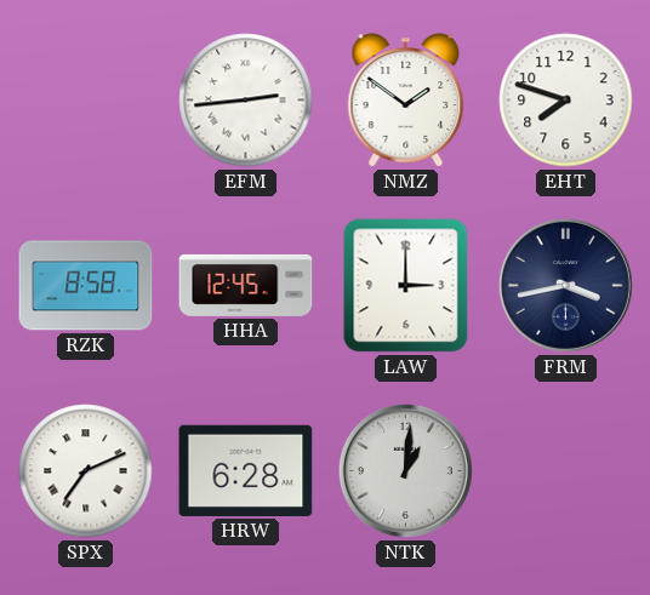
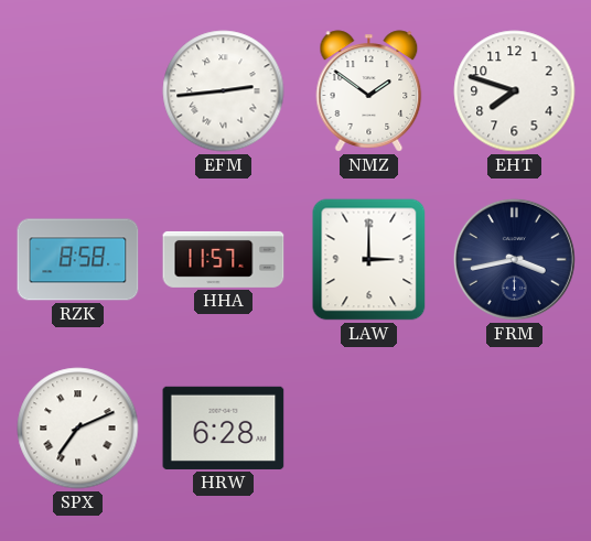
HHA: 12:45 -> 11:57
NTK: 1:01 -> none
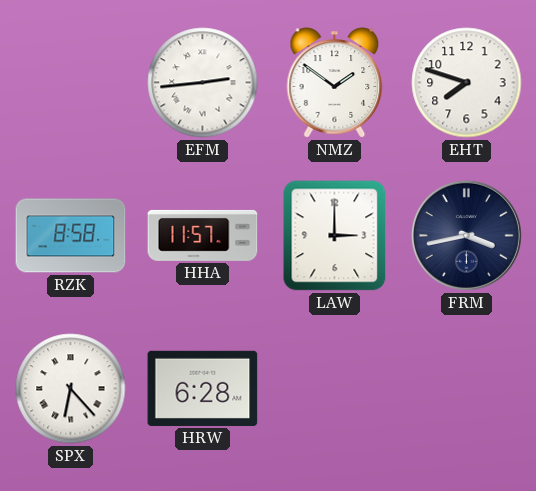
SPX: 7:11 -> 6:23
